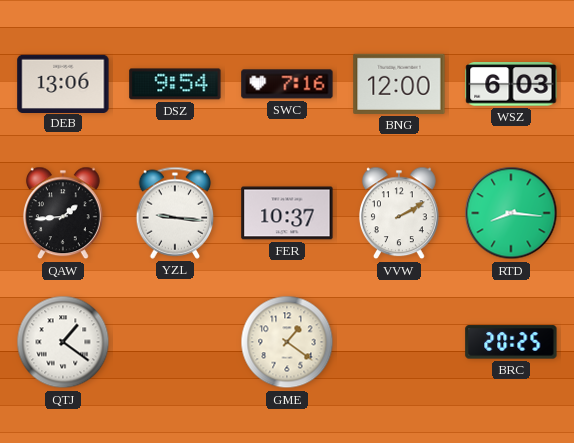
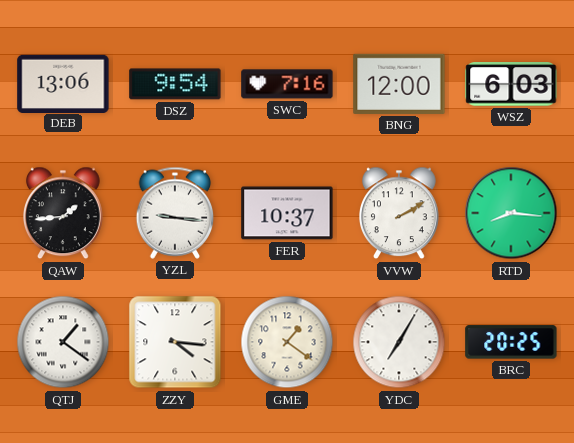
ZZY: none -> 4:16
YDC: none -> 7:05
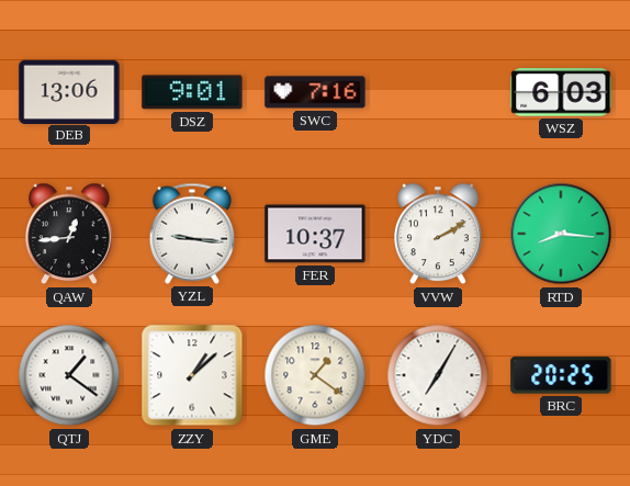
DSZ: 9:54 -> 9:01
BNG: 12:00 -> none
QAW: 1:44 -> 12:44
ZZY: 4:16 -> 1:08
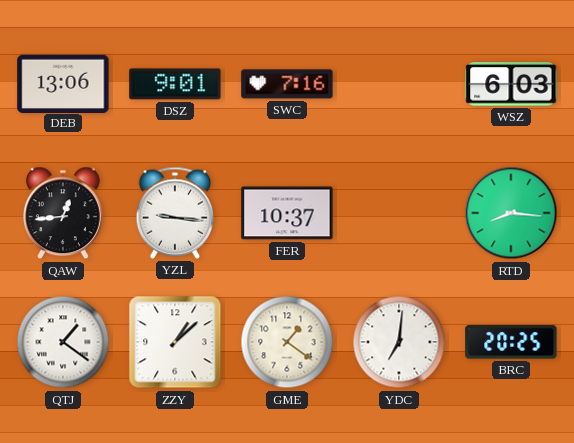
VVW: 2:10 -> none
YDC: 7:05 -> 7:01
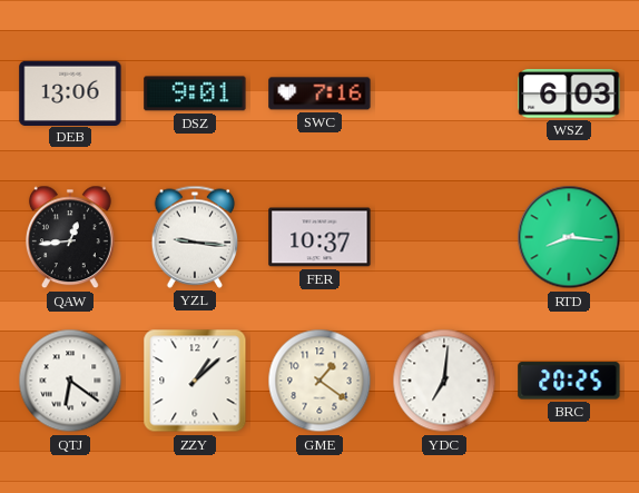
QTJ: 1:21 -> 6:21
